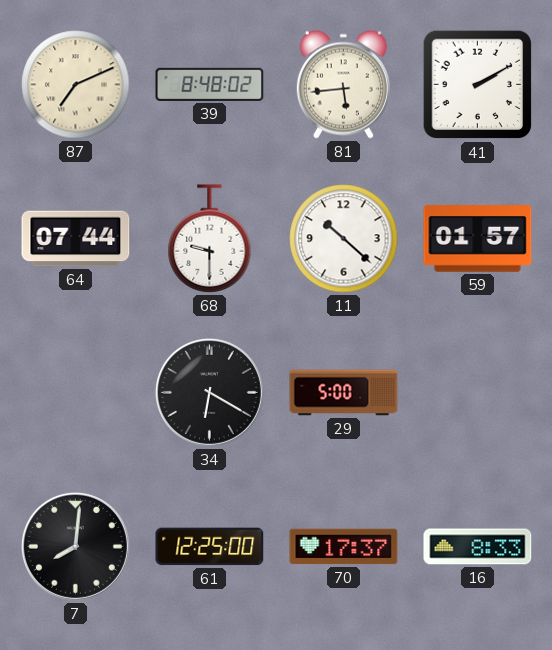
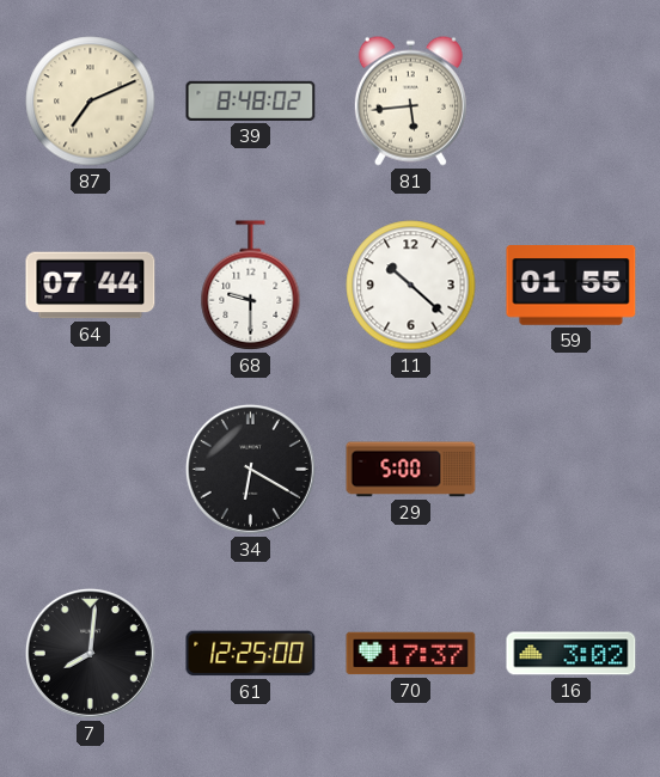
41: 2:10 -> none
59: 01:57 -> 01:55
16: 8:33 -> 3:02
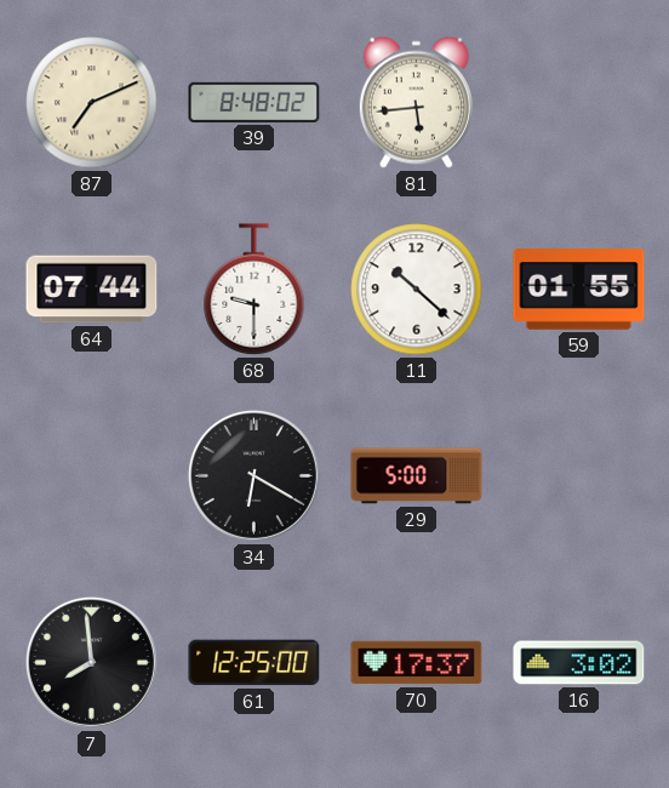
7: 8:01 -> 7:59
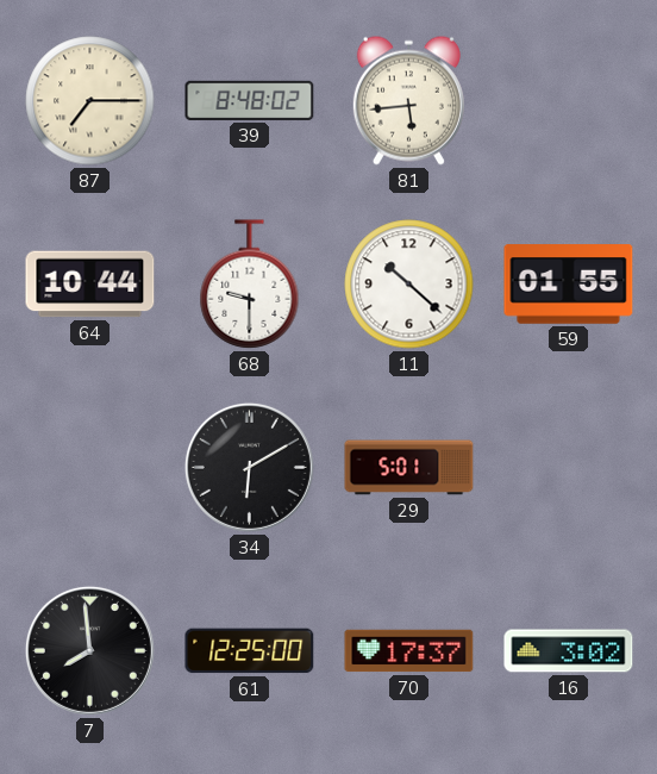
87: 7:11 -> 7:15
64: 07:44 -> 10:44
34: 6:20 -> 6:10
29: 5:00 -> 5:01
